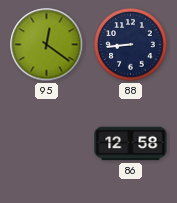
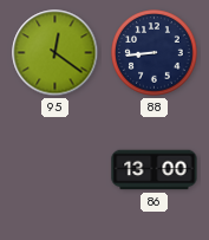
86: 12:58 -> 13:00
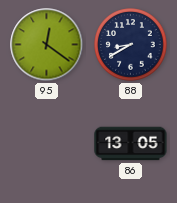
88: 8:44 -> 8:40
86: 13:00 -> 13:05
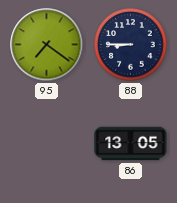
95: 12:21 -> 7:21
88: 8:40 -> 8:45
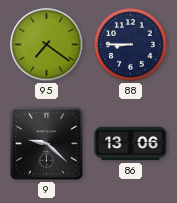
9: none -> 9:22
86: 13:05 -> 13:06
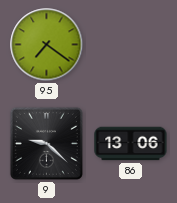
88: 8:45 -> none
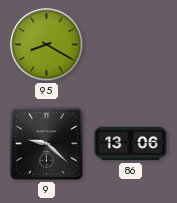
95: 7:21 -> 8:20
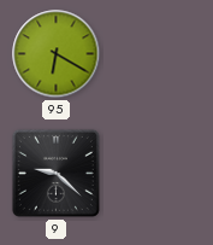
95: 8:20 -> 6:20
86: 13:06 -> none
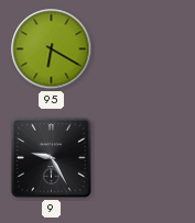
9: 9:22 -> 9:25
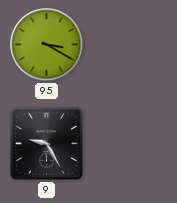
95: 6:20 -> 3:20
